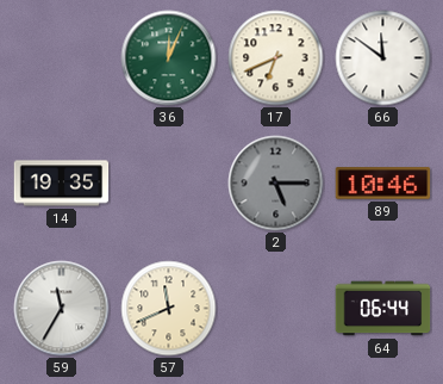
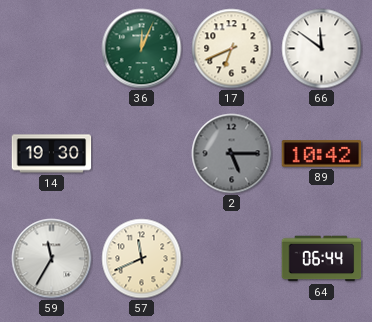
14: 19:35 -> 19:30
89: 10:46 -> 10:42
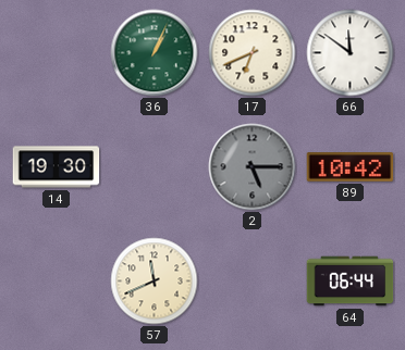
36: 12:04 -> 1:04
59: 11:35 -> none
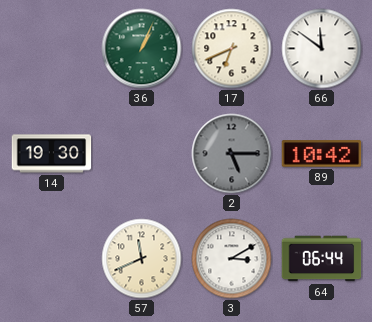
3: none -> 3:10
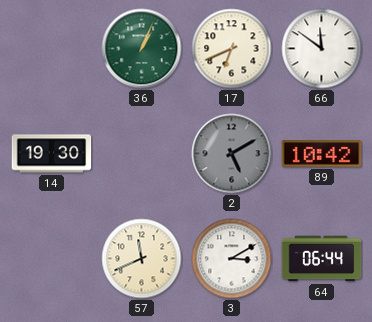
2: 5:15 -> 5:10
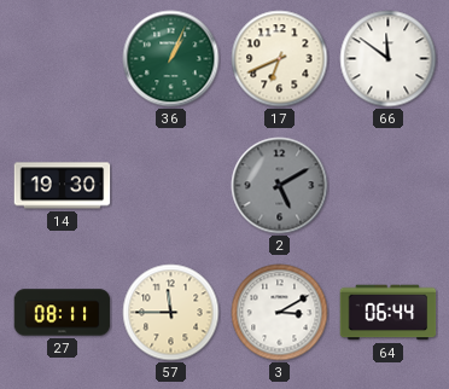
89: 10:42 -> none
27: none -> 08:11
57: 11:41 -> 11:45
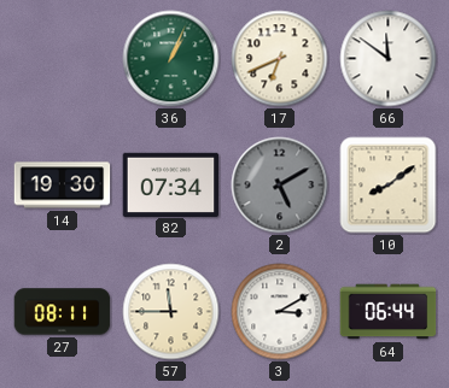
82: none -> 07:34
10: none -> 8:09
